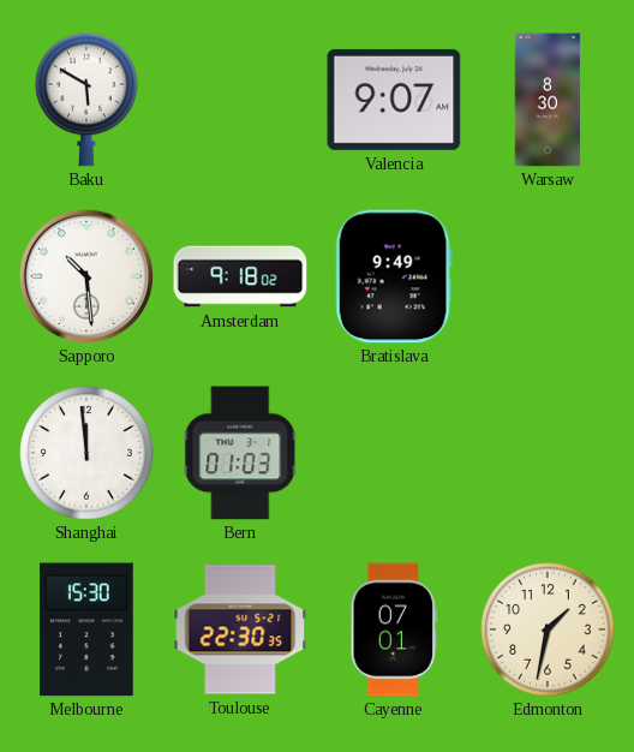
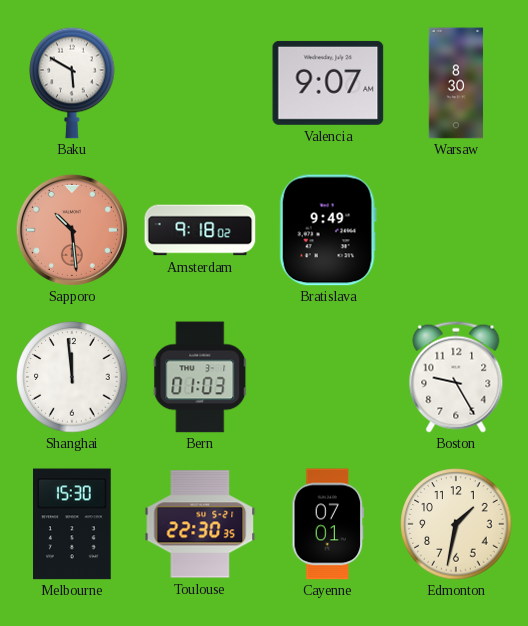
Sapporo dial: white -> salmon
Boston: none -> 9:25
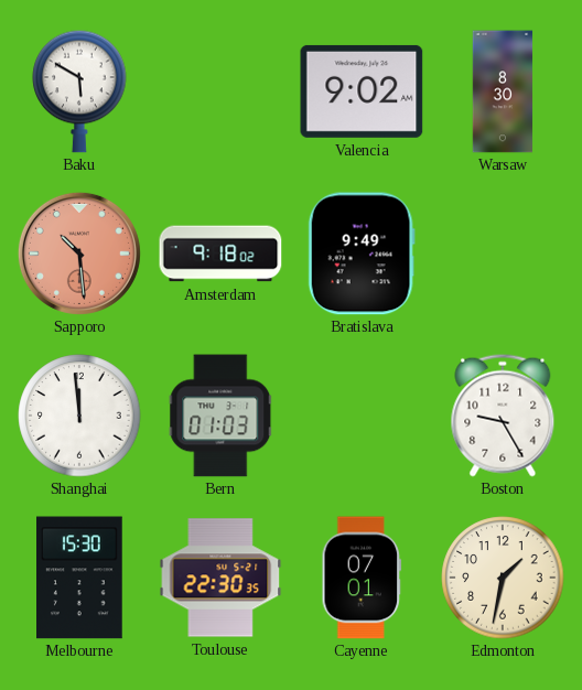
Valencia: 9:07 -> 9:02
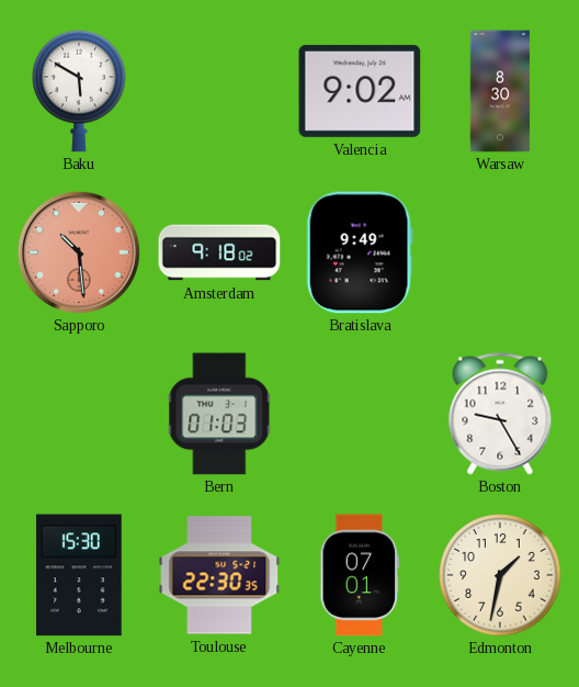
Shanghai: 11:59 -> none
